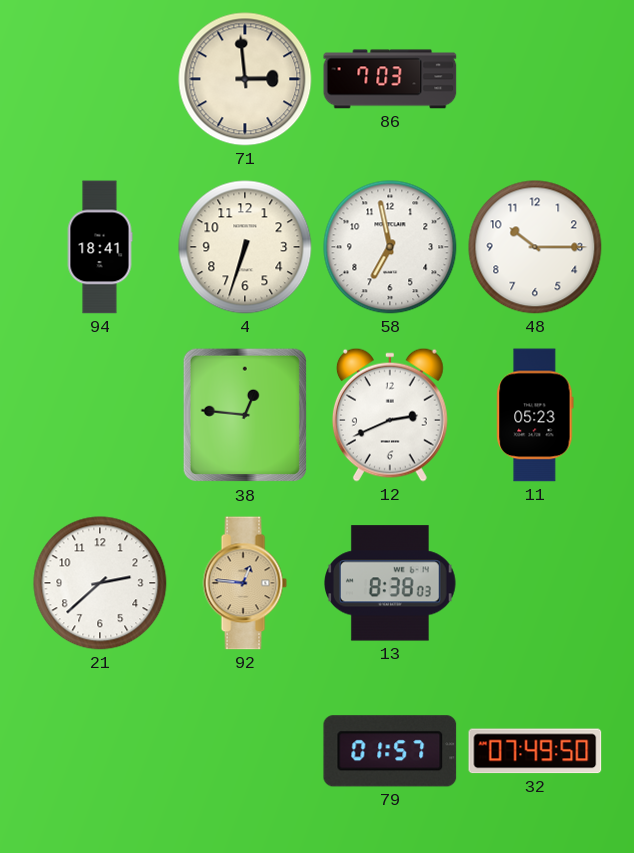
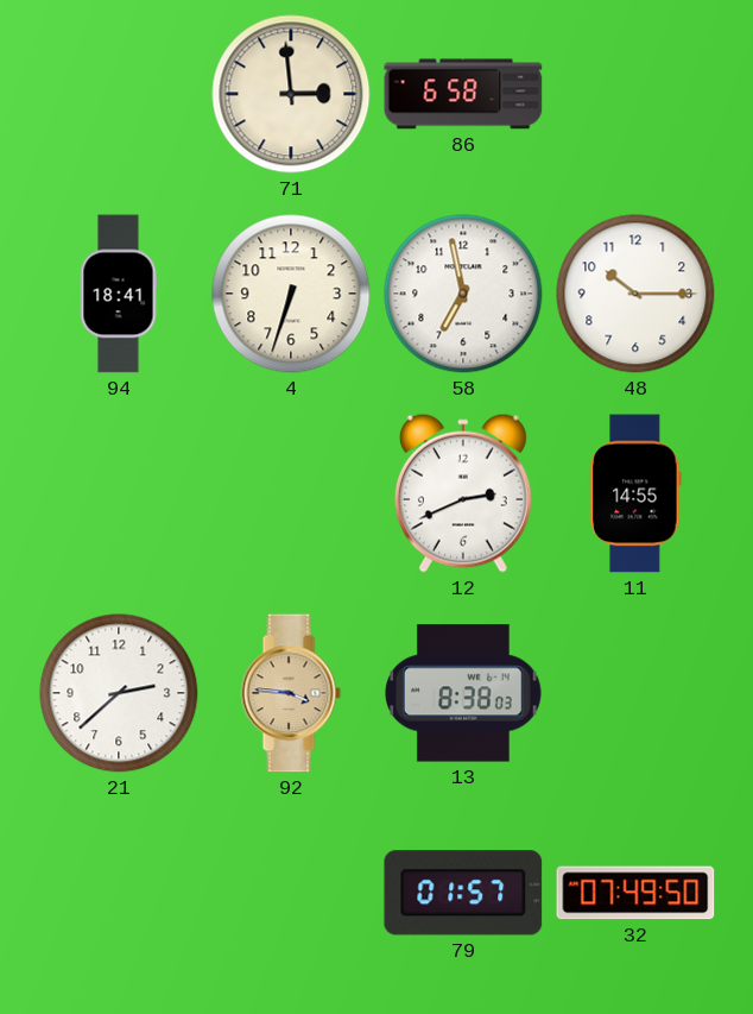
86: 7:03 -> 6:58
38: 12:46 -> none
11: 05:23 -> 14:55
92: 12:46 -> 3:46
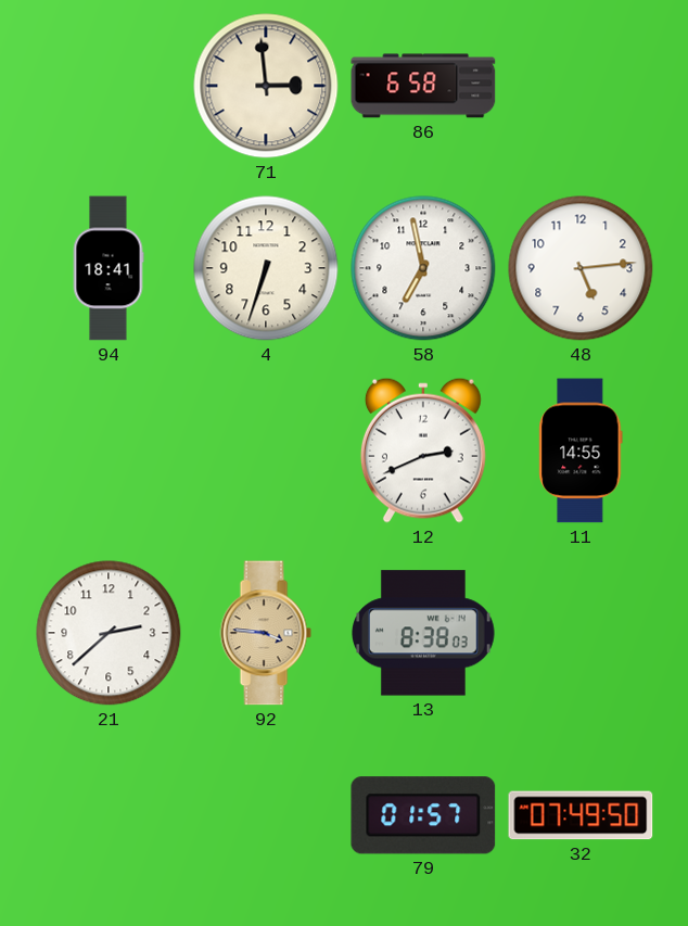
48: 10:15 -> 5:14
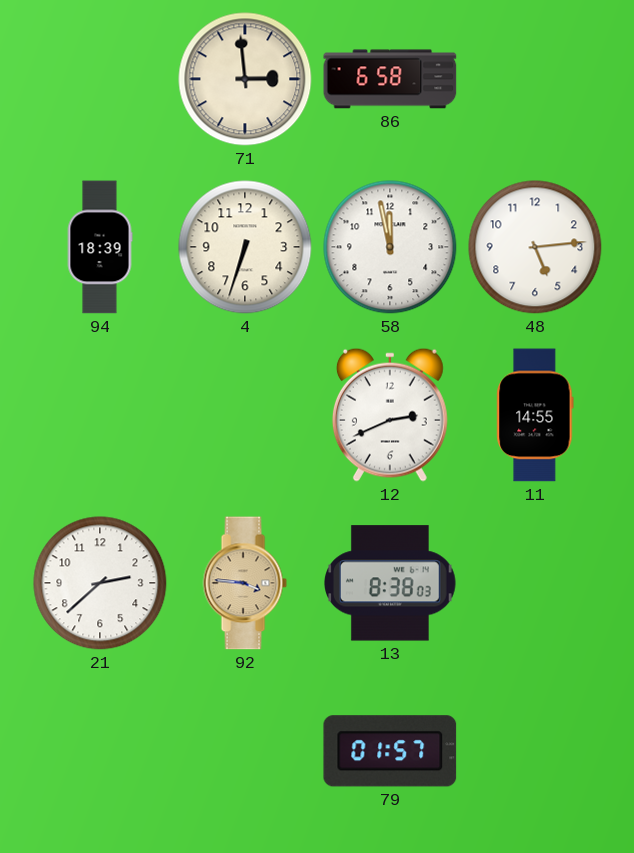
94: 18:41 -> 18:39
58: 6:58 -> 11:58
32: 07:49 -> none
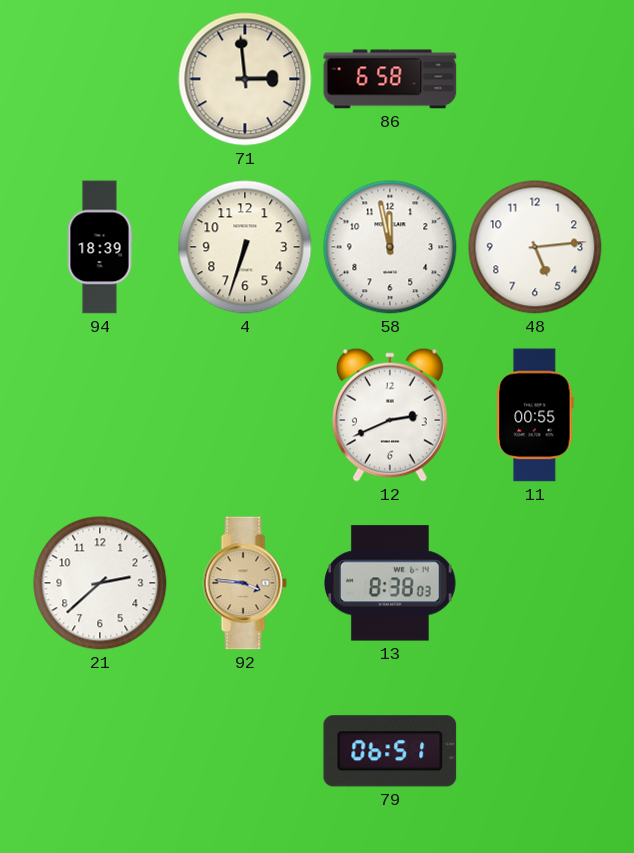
11: 14:55 -> 00:55
79: 01:57 -> 06:51
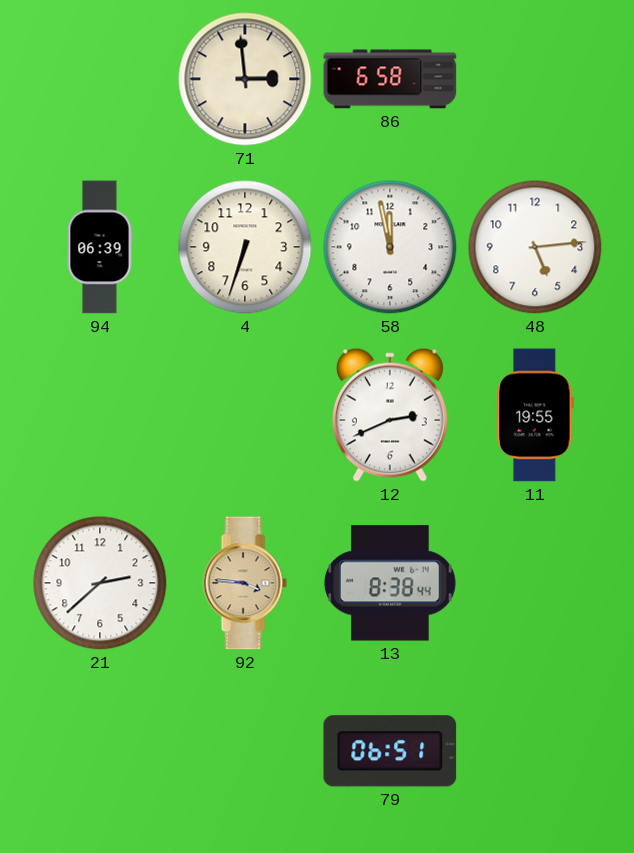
94: 18:39 -> 06:39
11: 00:55 -> 19:55
13: 8:38:03 -> 8:38:44
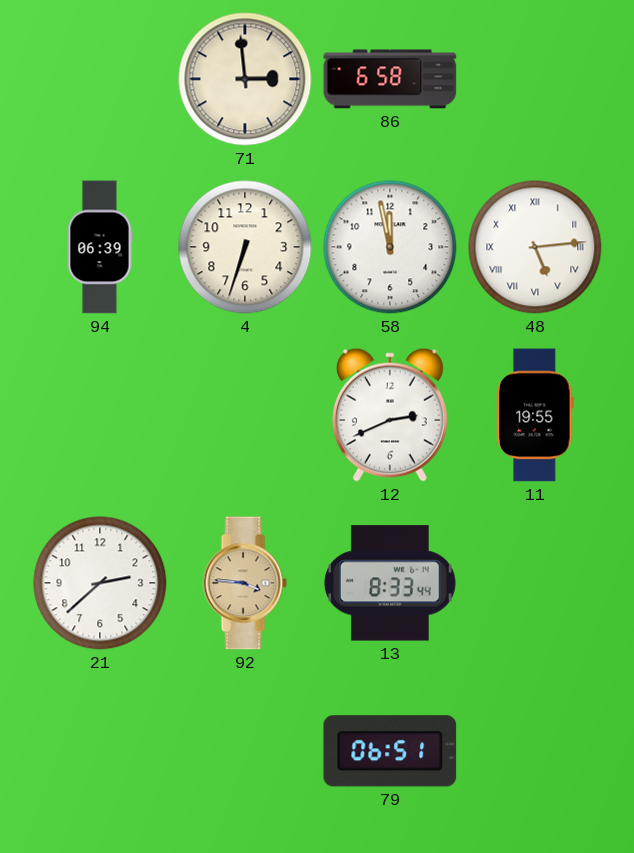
48 numerals: Arabic -> Roman
13: 8:38 -> 8:33
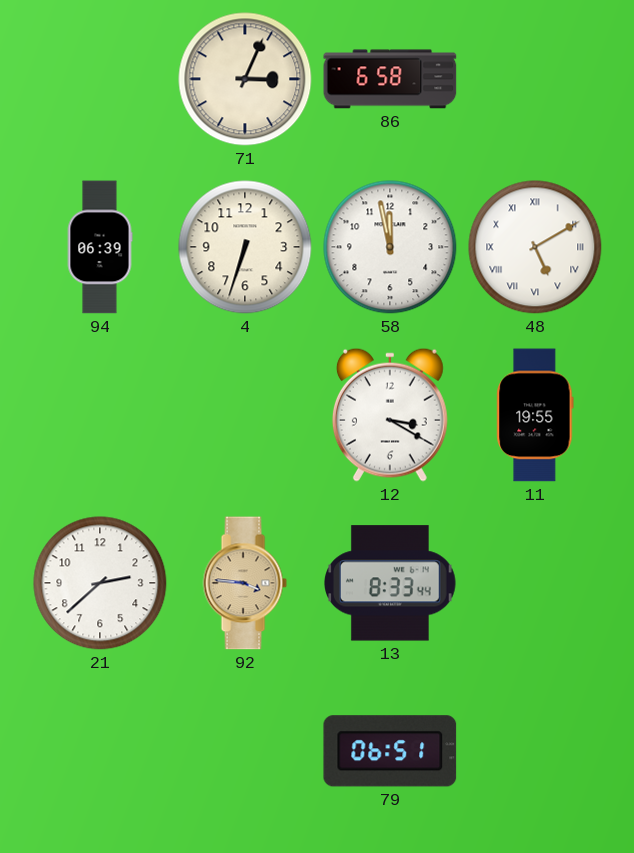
71: 2:59 -> 3:04
48: 5:14 -> 5:10
12: 2:41 -> 3:20
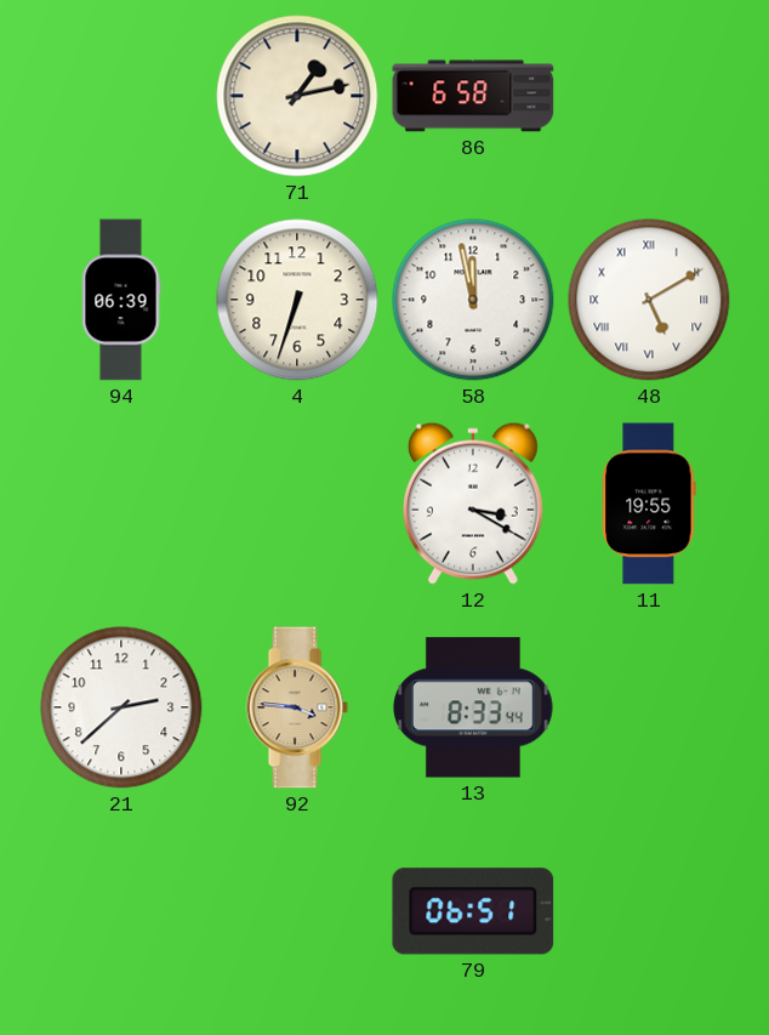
71: 3:04 -> 1:13
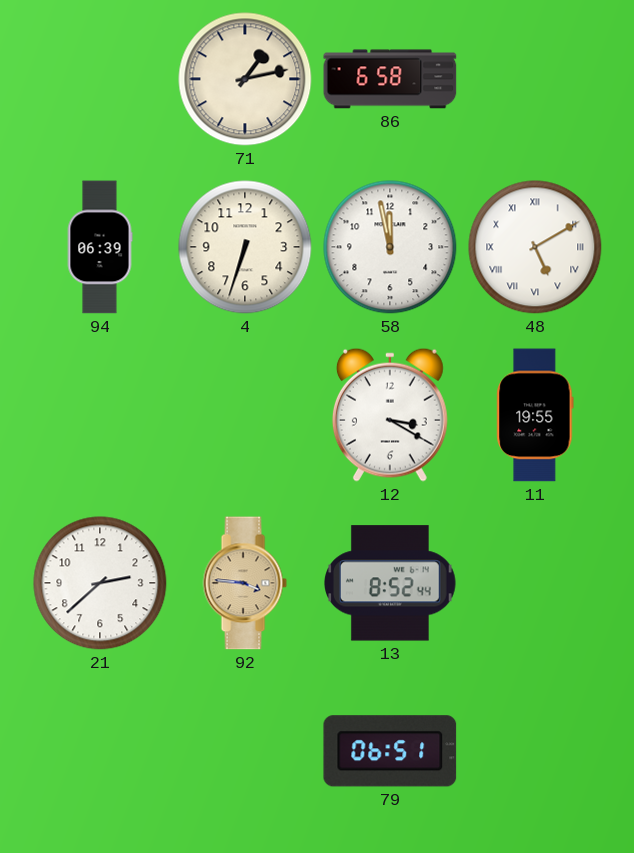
13: 8:33 -> 8:52
